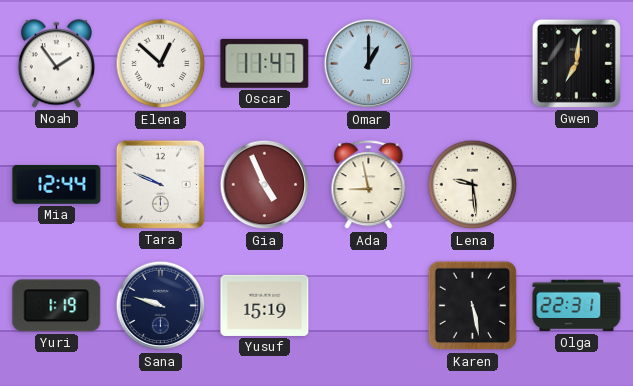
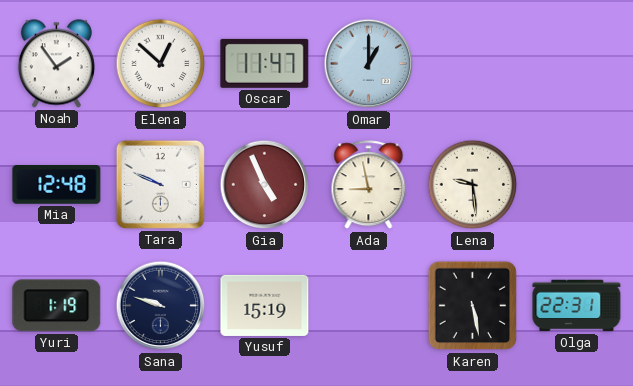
Gwen: 7:01 -> none
Mia: 12:44 -> 12:48
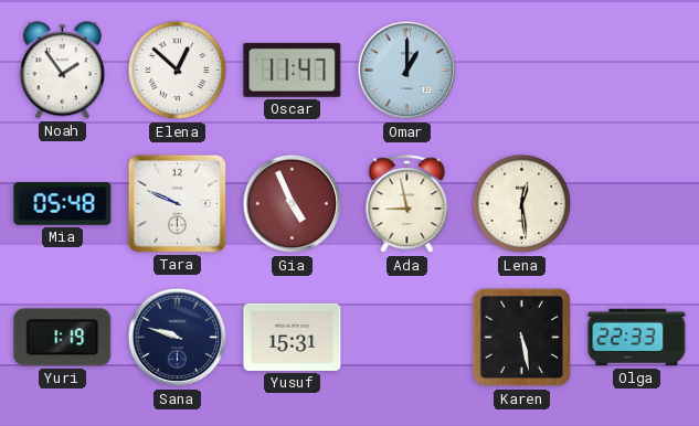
Mia: 12:48 -> 05:48
Lena: 9:29 -> 12:29
Yusuf: 15:19 -> 15:31
Olga: 22:31 -> 22:33
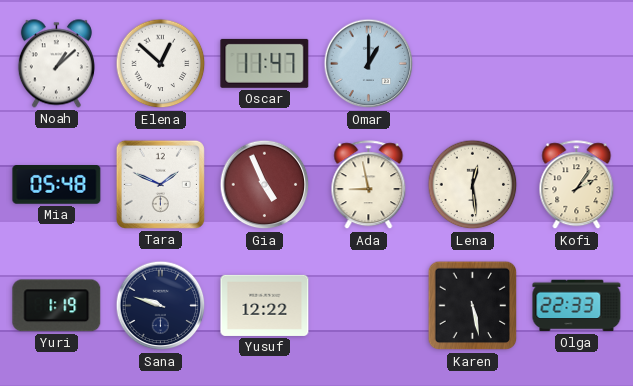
Noah: 1:54 -> 1:08
Tara: 9:49 -> 1:49
Kofi: none -> 2:06
Yusuf: 15:31 -> 12:22
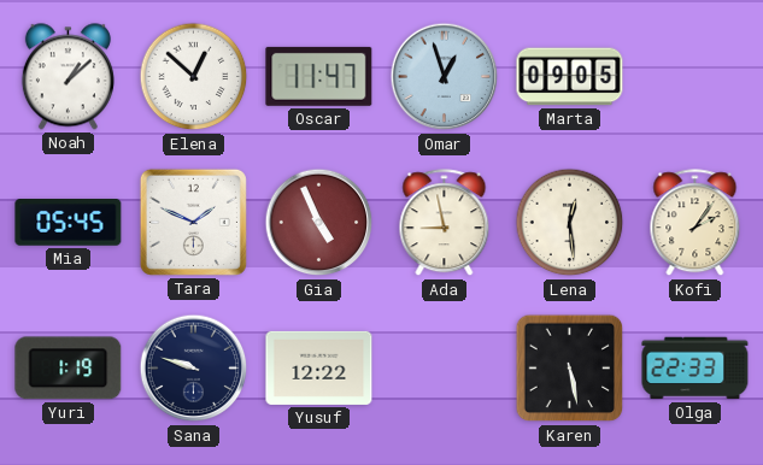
Omar: 1:00 -> 12:57
Marta: none -> 09:05
Mia: 05:48 -> 05:45
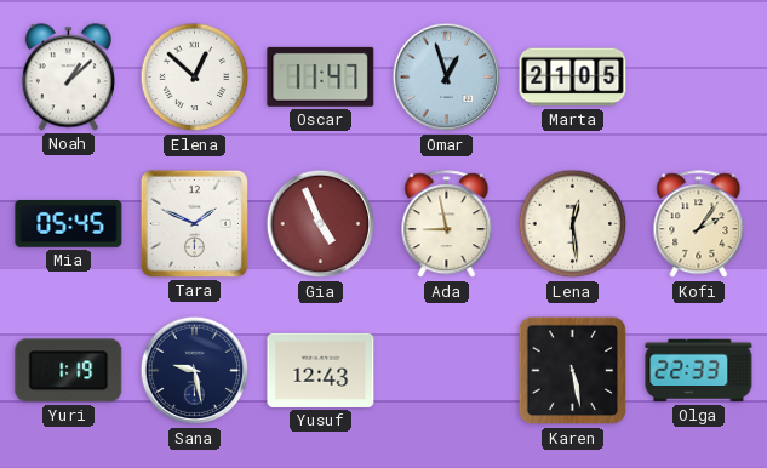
Marta: 09:05 -> 21:05
Sana: 9:48 -> 9:28
Yusuf: 12:22 -> 12:43
